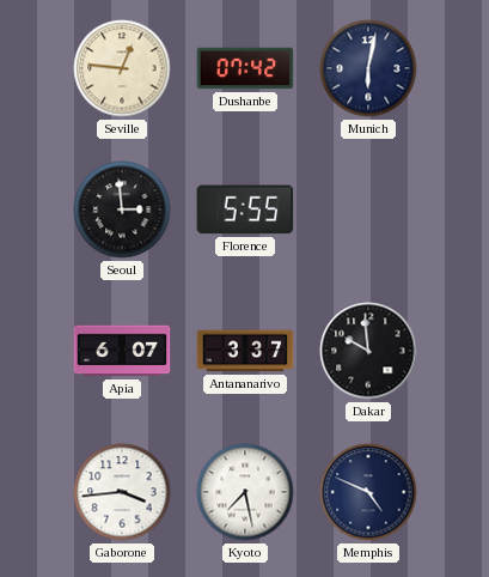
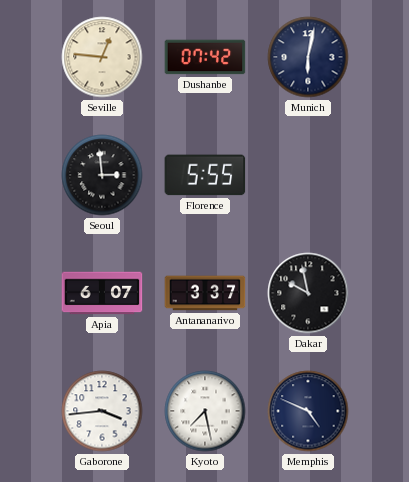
Dakar: 9:59 -> 9:58
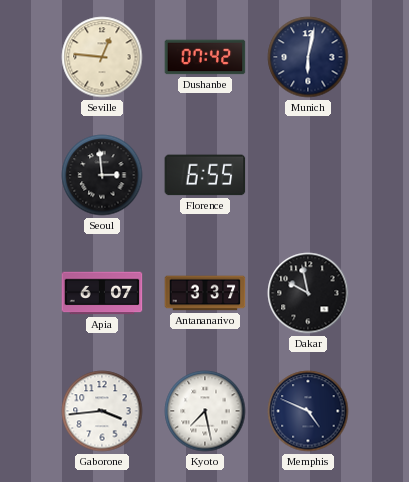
Florence: 5:55 -> 6:55
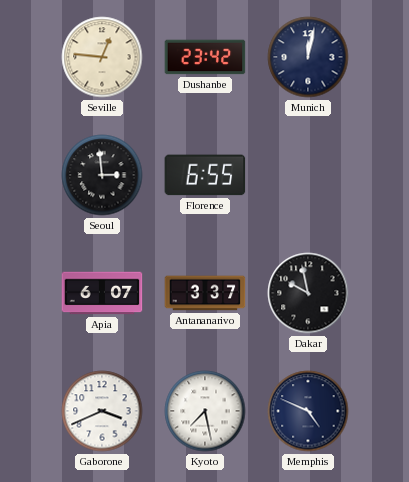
Dushanbe: 07:42 -> 23:42
Munich: 6:02 -> 12:02
Gaborone: 3:44 -> 3:41
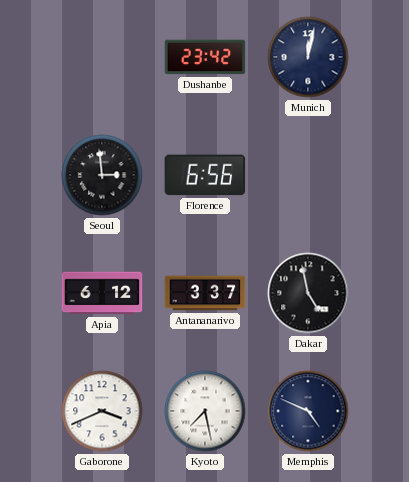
Seville: 12:46 -> none
Florence: 6:55 -> 6:56
Apia: 6:07 -> 6:12
Dakar: 9:58 -> 4:58
